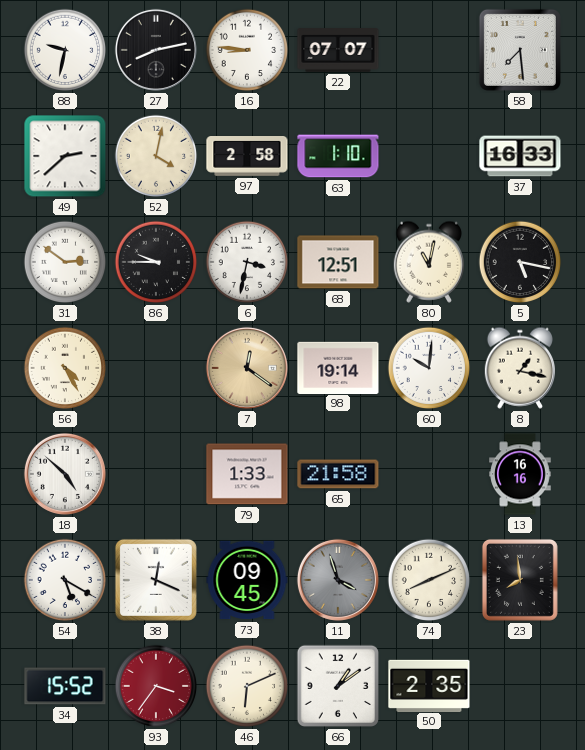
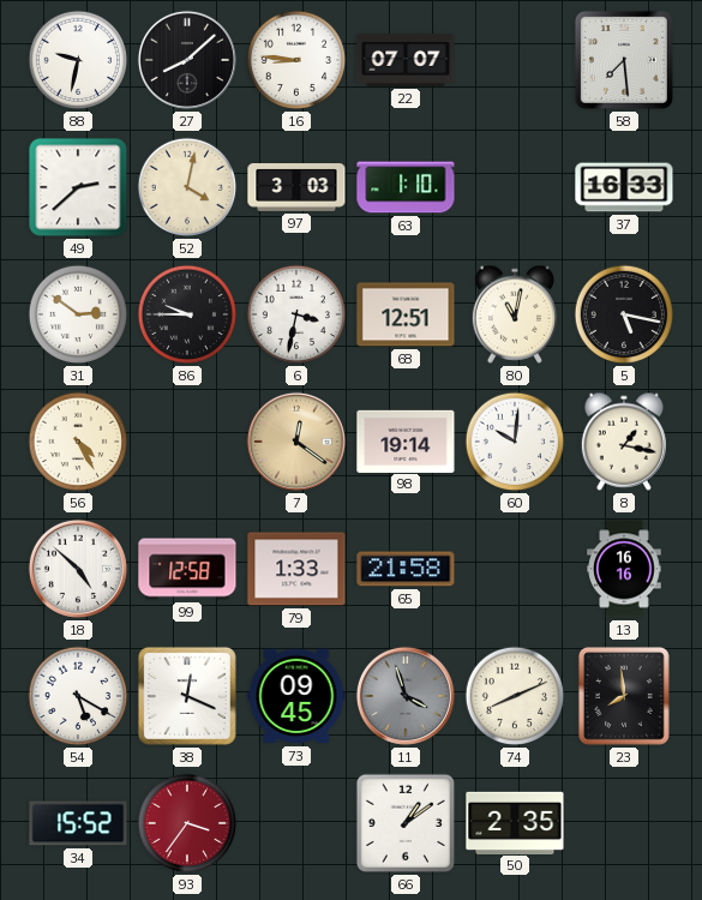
27: 8:13 -> 8:08
97: 2:58 -> 3:03
99: none -> 12:58
46: 6:11 -> none
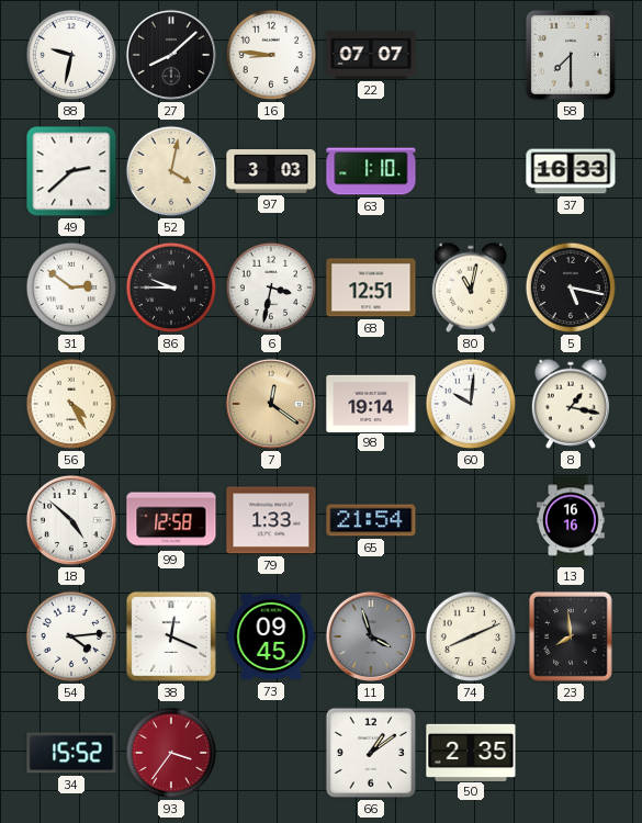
58: 7:29 -> 7:30
65: 21:58 -> 21:54
54: 5:20 -> 4:14
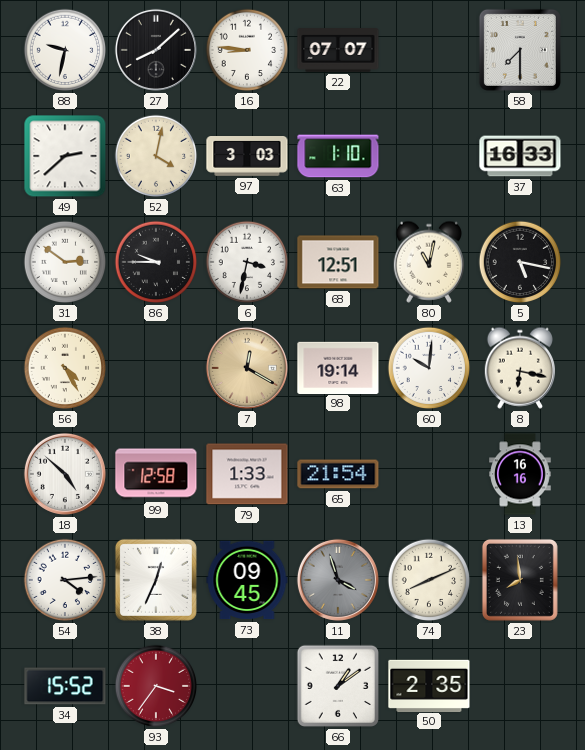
7: 12:21 -> 12:20
8: 1:17 -> 6:17
38: 12:19 -> 12:34
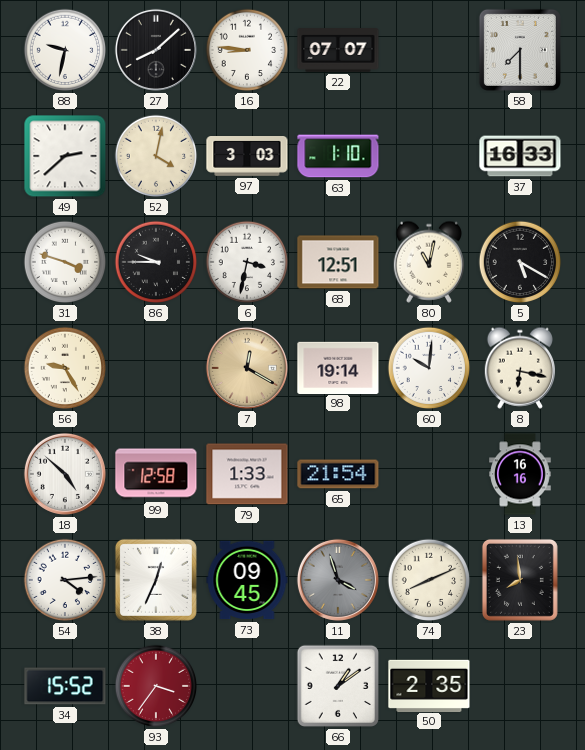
31: 2:51 -> 3:48
5: 5:17 -> 5:20
56: 4:25 -> 9:25
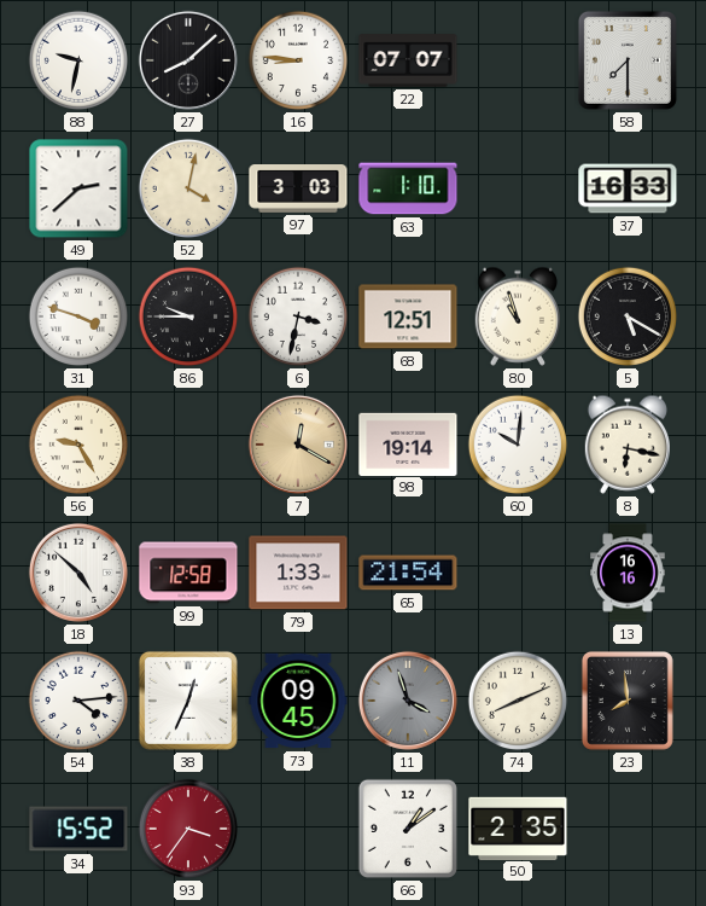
80: 11:02 -> 10:57
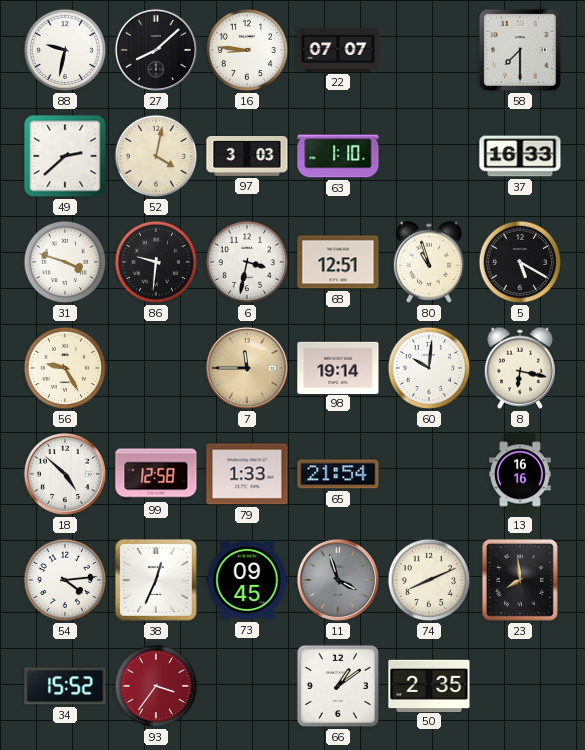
86: 9:45 -> 9:31
7: 12:20 -> 11:45
